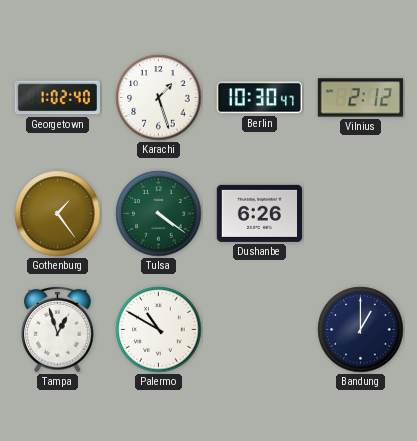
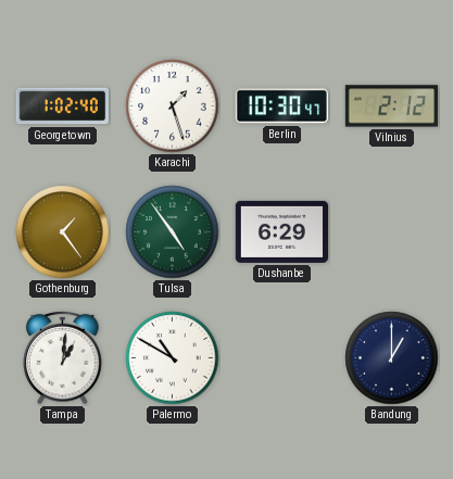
Tulsa: 4:21 -> 4:54
Dushanbe: 6:26 -> 6:29
Tampa: 12:57 -> 1:01
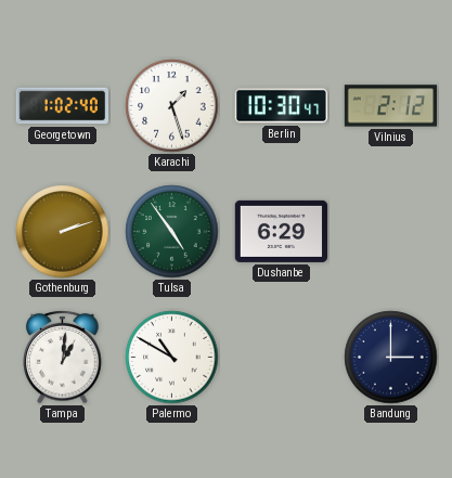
Gothenburg: 1:24 -> 2:12
Bandung: 1:00 -> 3:00
